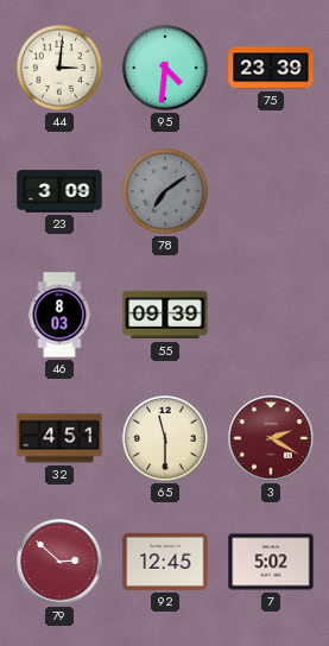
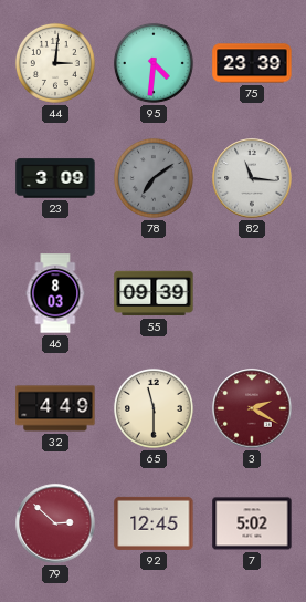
82: none -> 11:16
32: 4:51 -> 4:49
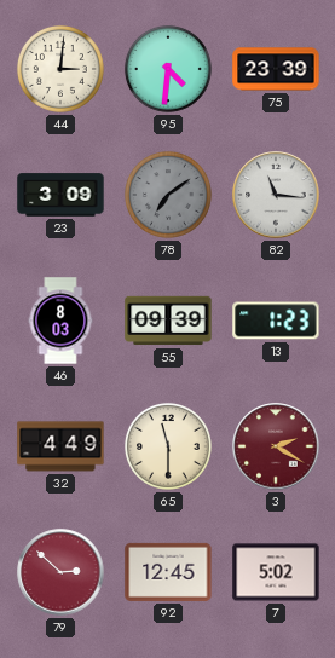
13: none -> 1:23
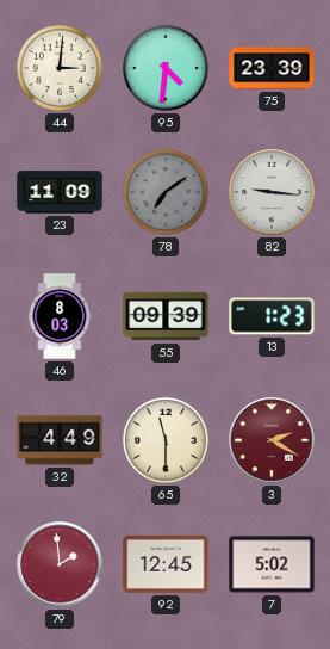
23: 3:09 -> 11:09
82: 11:16 -> 9:16
79: 2:52 -> 1:59
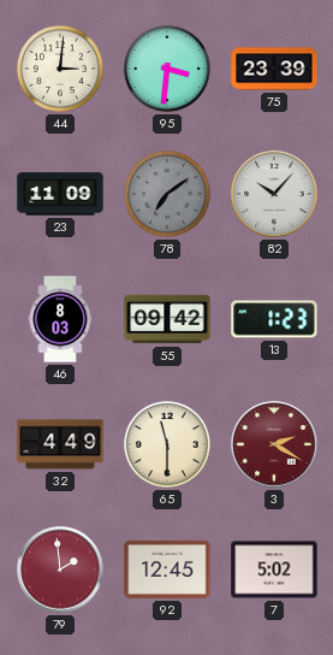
95: 4:31 -> 3:31
82: 9:16 -> 10:07
55: 09:39 -> 09:42
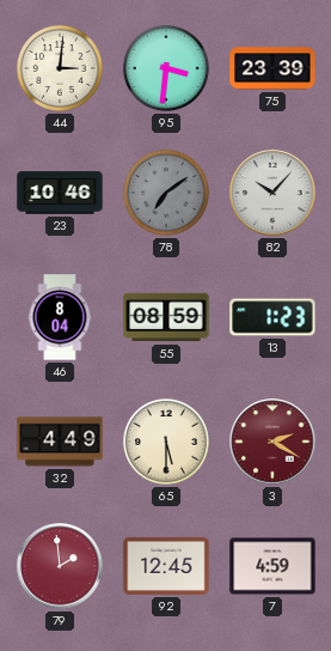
23: 11:09 -> 10:46
46: 8:03 -> 8:04
55: 09:42 -> 08:59
65: 11:30 -> 5:30
7: 5:02 -> 4:59
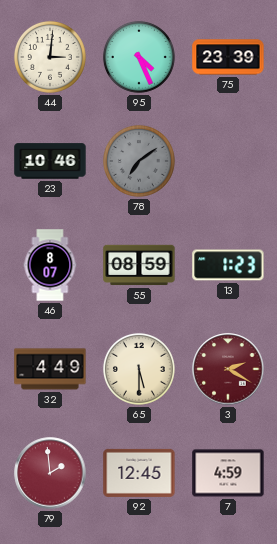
95: 3:31 -> 4:26
82: 10:07 -> none
46: 8:04 -> 8:07
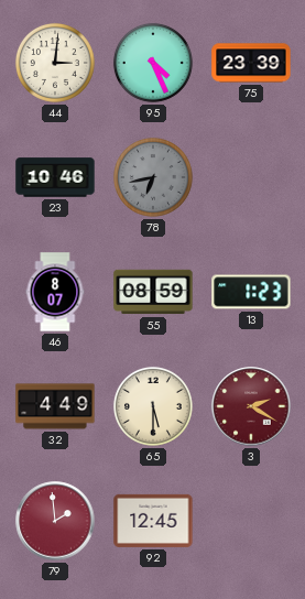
78: 7:09 -> 6:43
7: 4:59 -> none
